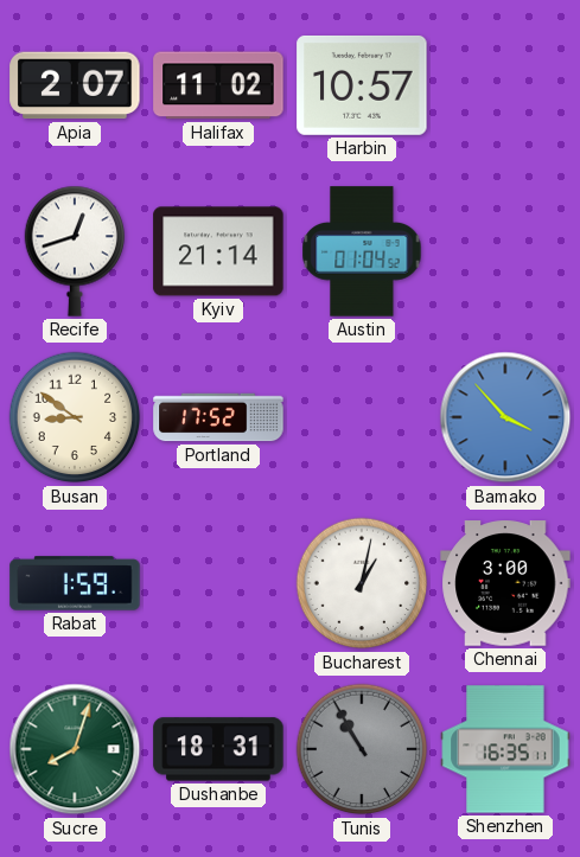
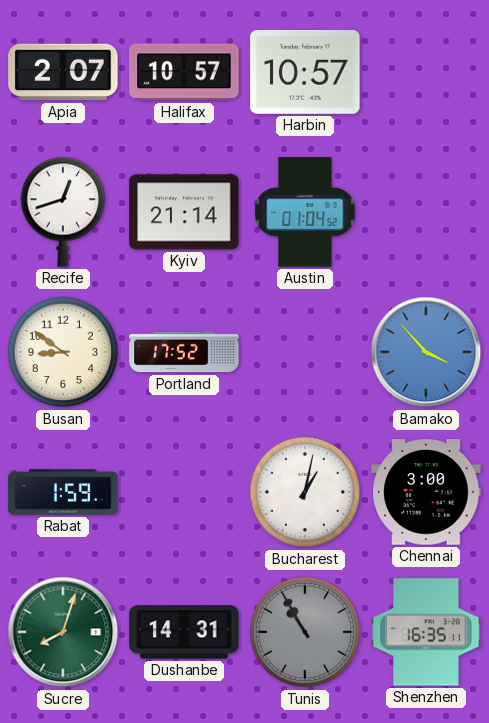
Halifax: 11:02 -> 10:57
Dushanbe: 18:31 -> 14:31
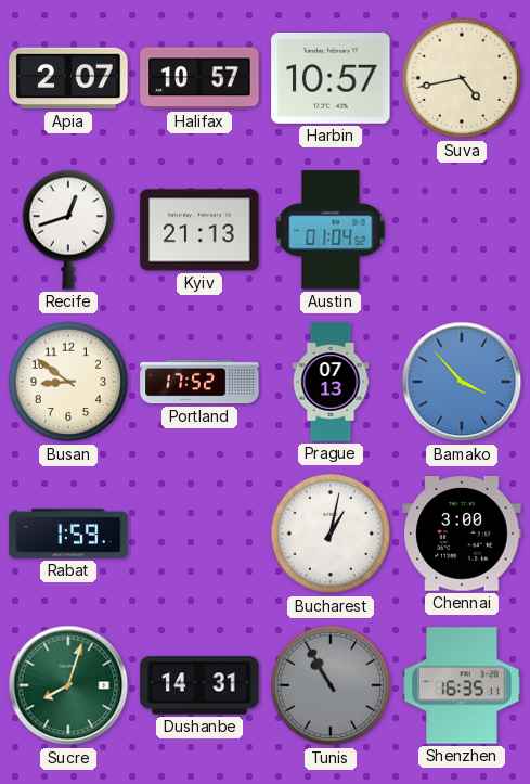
Suva: none -> 4:43
Kyiv: 21:14 -> 21:13
Prague: none -> 07:13
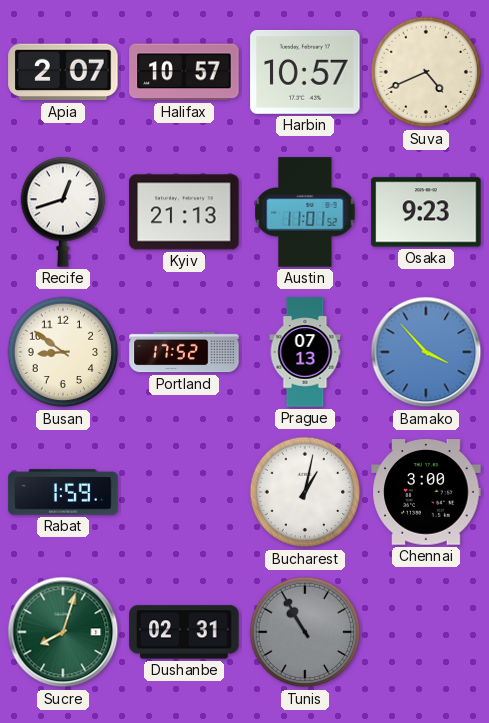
Suva: 4:43 -> 4:41
Austin: 01:04 -> 11:01
Osaka: none -> 9:23
Dushanbe: 14:31 -> 02:31
Shenzhen: 16:35 -> none
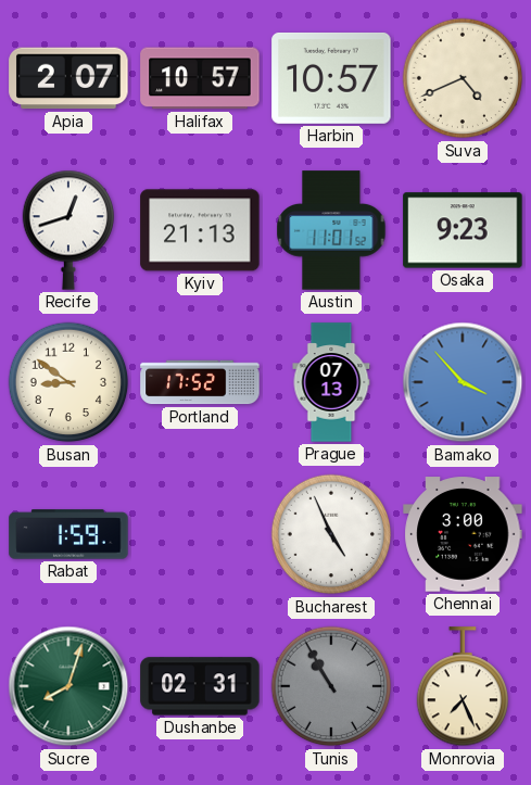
Bucharest: 1:02 -> 4:56
Monrovia: none -> 7:26
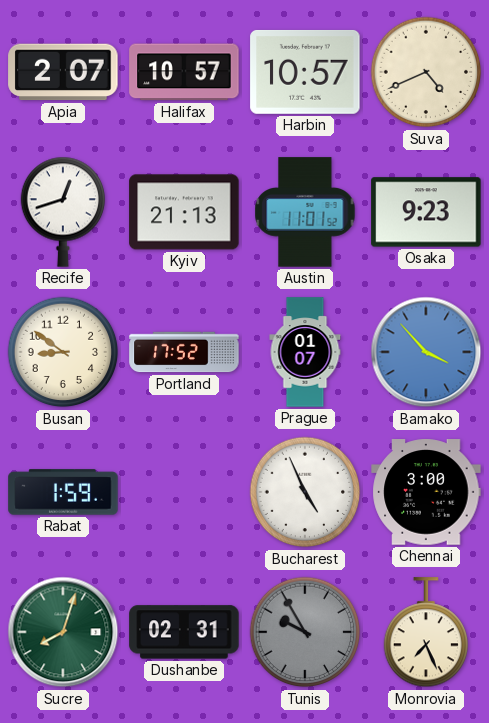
Prague: 07:13 -> 01:07
Tunis: 10:55 -> 9:55
